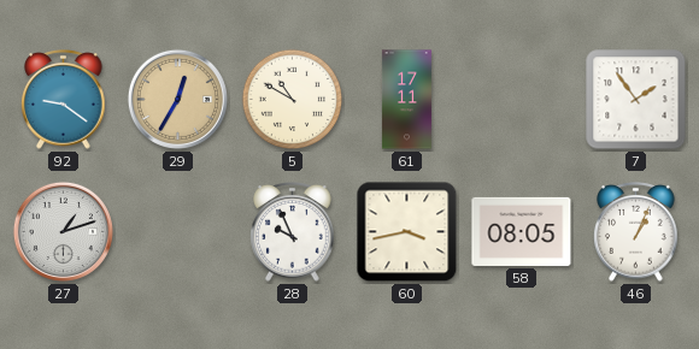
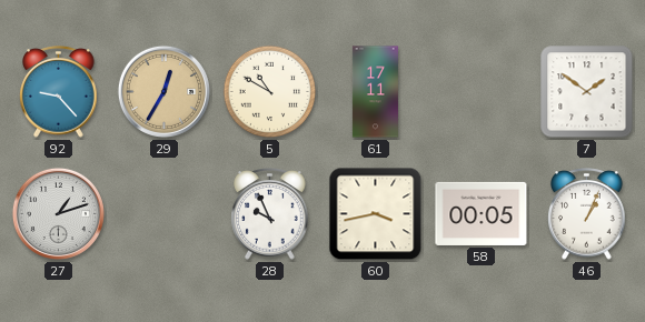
92: 9:21 -> 9:23
7: 1:54 -> 1:51
58: 08:05 -> 00:05
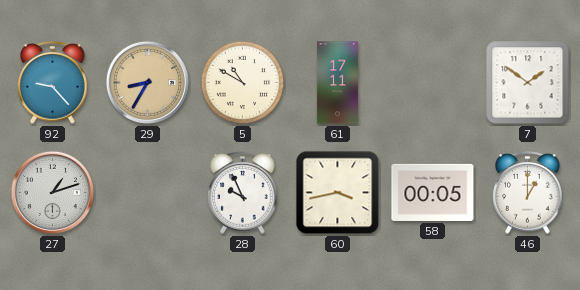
29: 12:35 -> 8:35
46: 1:04 -> 1:00
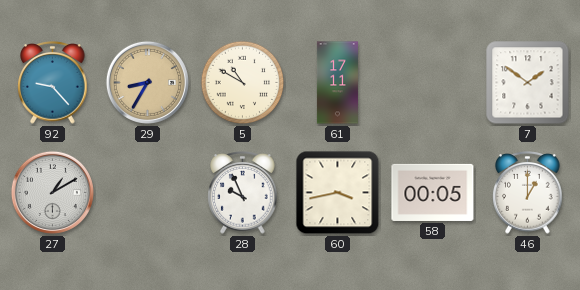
27: 1:12 -> 1:10
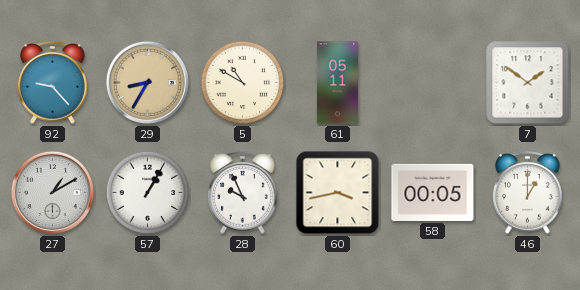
61: 17:11 -> 05:11
57: none -> 1:05
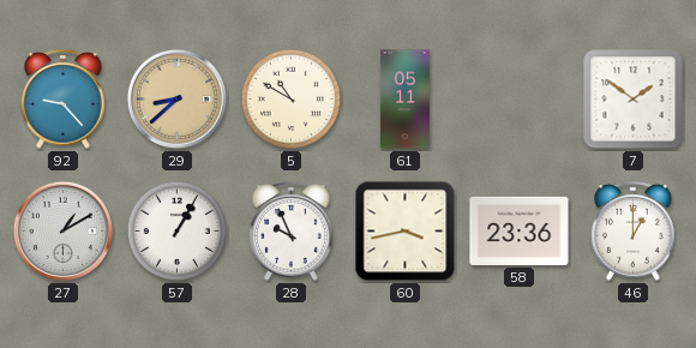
29: 8:35 -> 8:38
58: 00:05 -> 23:36
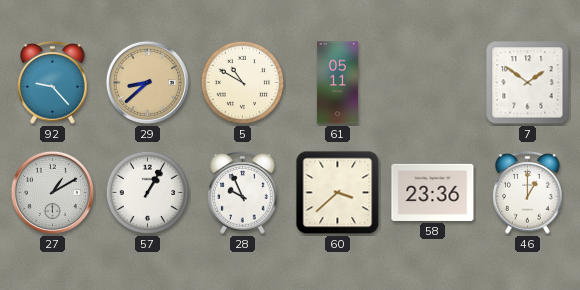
60: 3:43 -> 3:38
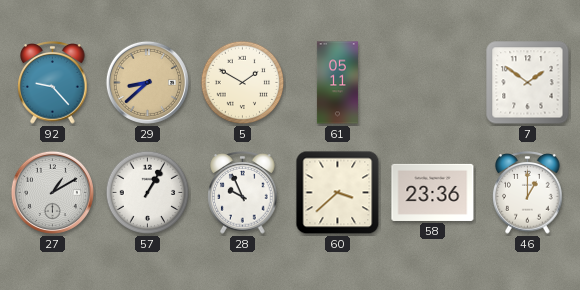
5: 10:50 -> 1:50
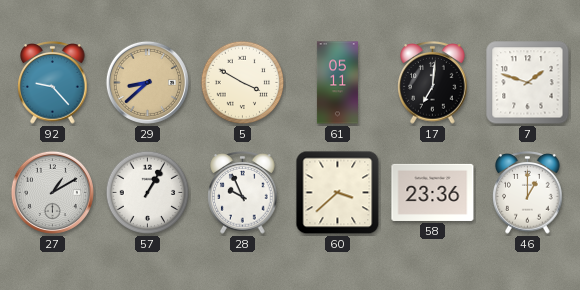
5: 1:50 -> 3:50
17: none -> 7:01
7: 1:51 -> 1:48
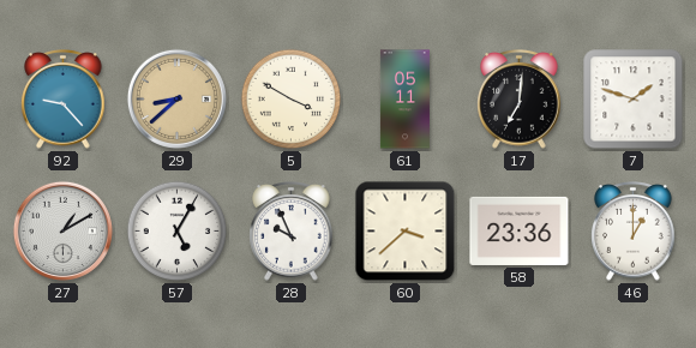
57: 1:05 -> 5:05
